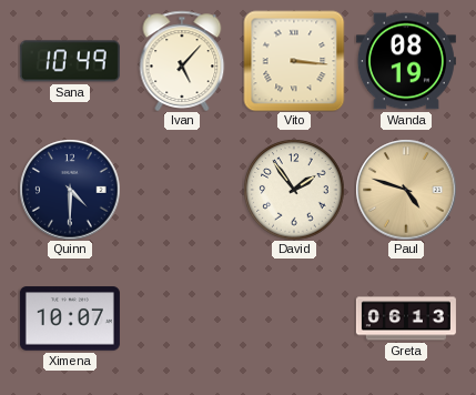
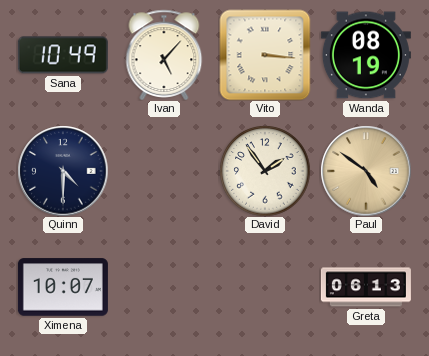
Paul: 4:48 -> 4:51
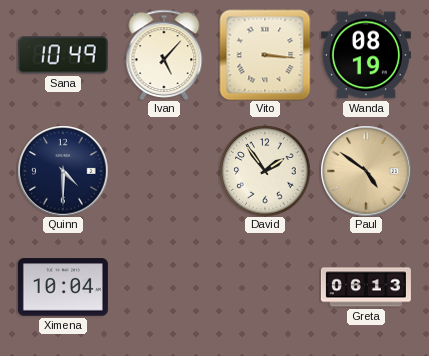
Ximena: 10:07 -> 10:04
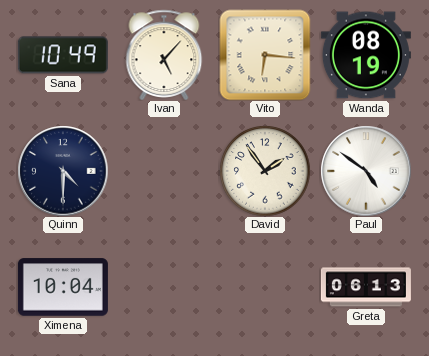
Vito: 3:16 -> 6:16
Paul dial: champagne -> white
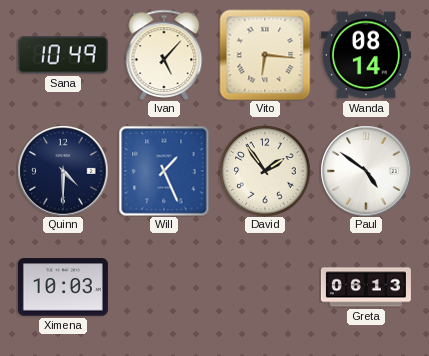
Wanda: 08:19 -> 08:14
Will: none -> 1:26
Ximena: 10:04 -> 10:03
